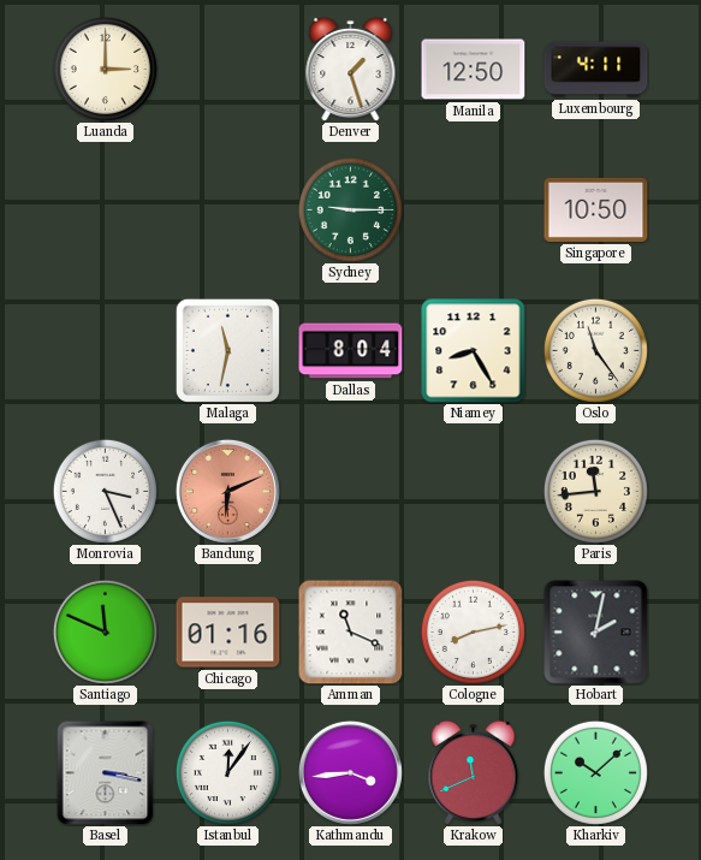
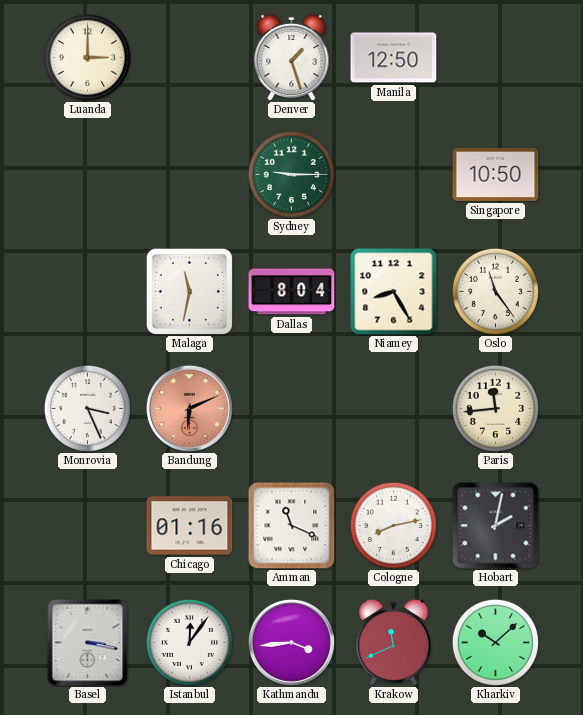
Luxembourg: 4:11 -> none
Santiago: 11:49 -> none
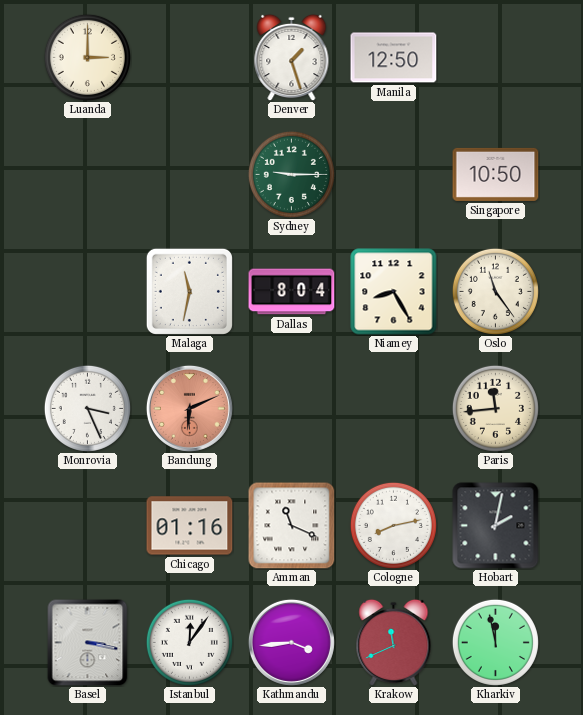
Kharkiv: 10:08 -> 11:58
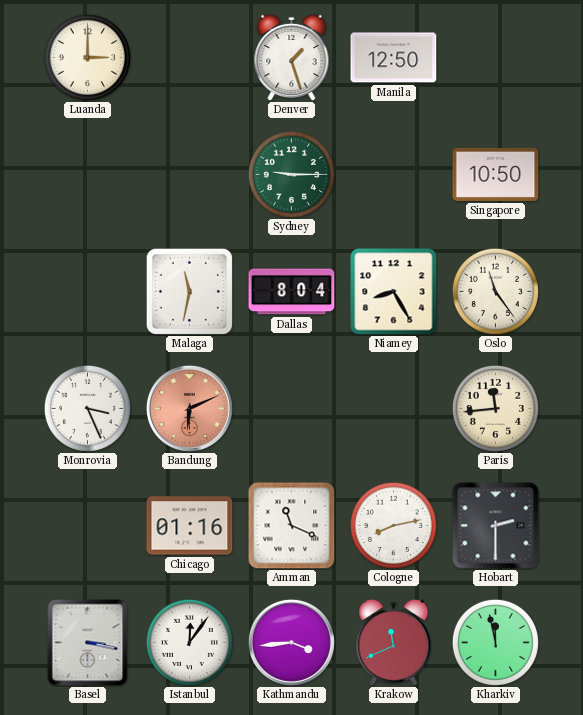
Hobart: 2:02 -> 2:30
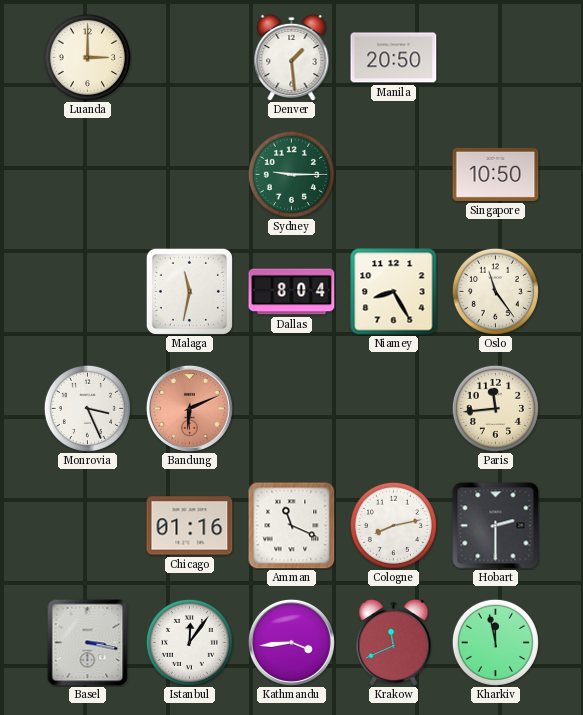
Denver: 1:27 -> 1:29
Manila: 12:50 -> 20:50
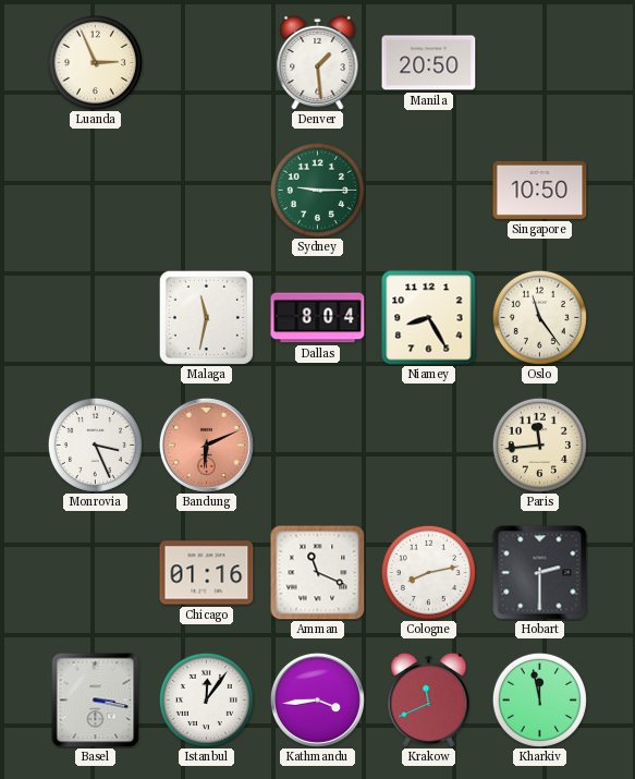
Luanda: 3:00 -> 2:56
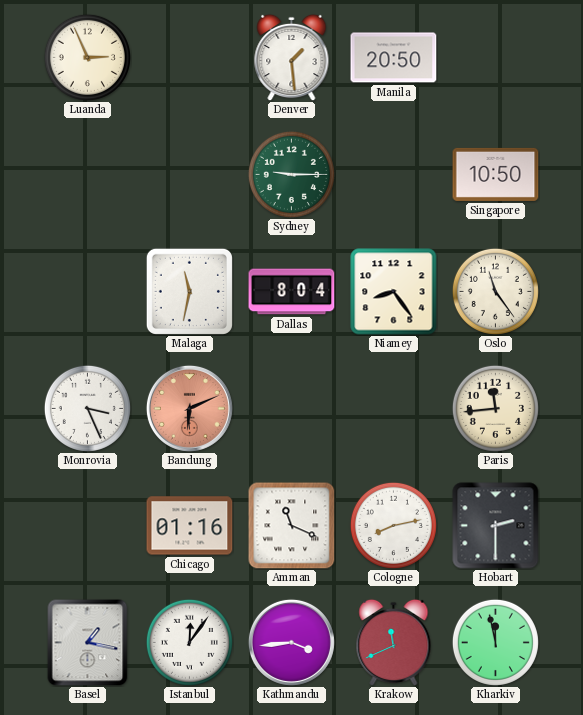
Niamey: 8:25 -> 8:24
Basel: 3:17 -> 1:17
